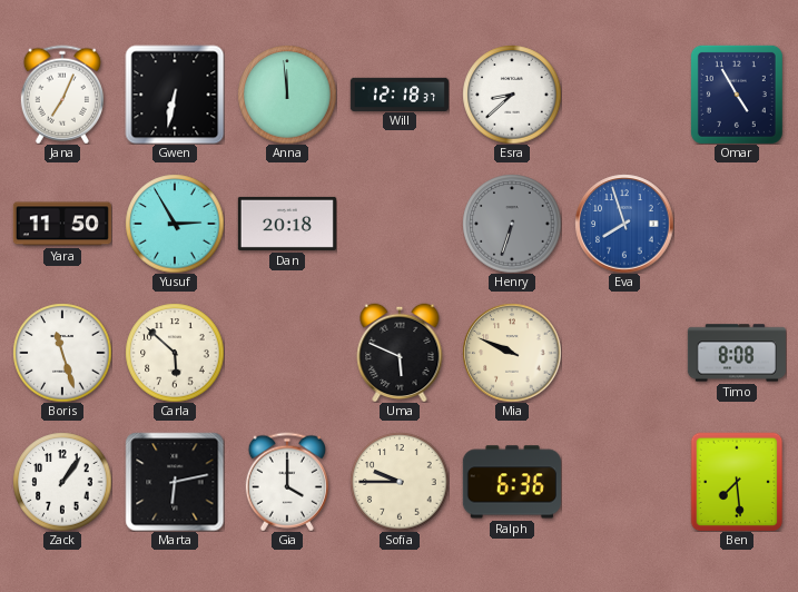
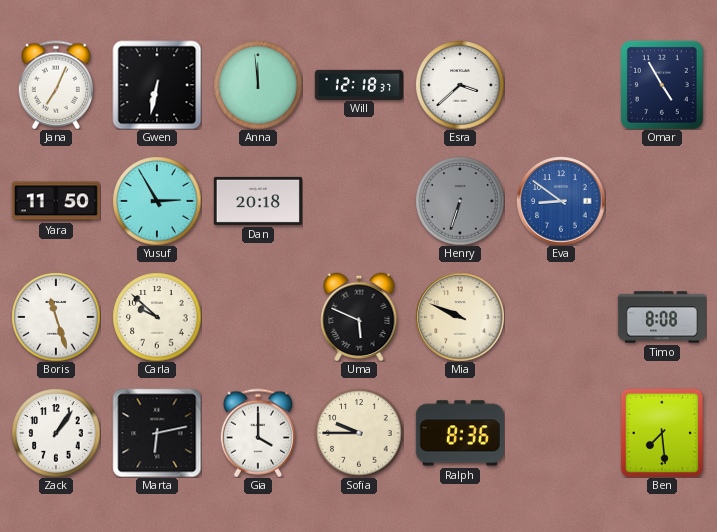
Esra: 8:38 -> 3:38
Eva: 7:57 -> 8:51
Carla: 5:52 -> 9:52
Ralph: 6:36 -> 8:36
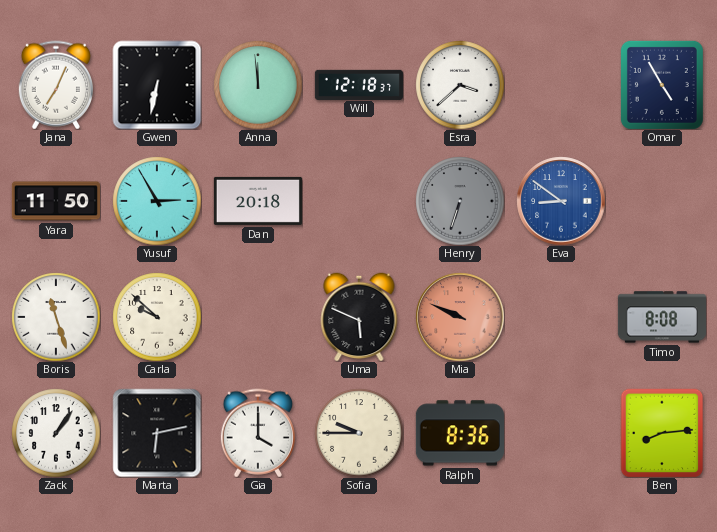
Mia dial: cream -> salmon
Ben: 7:29 -> 8:14
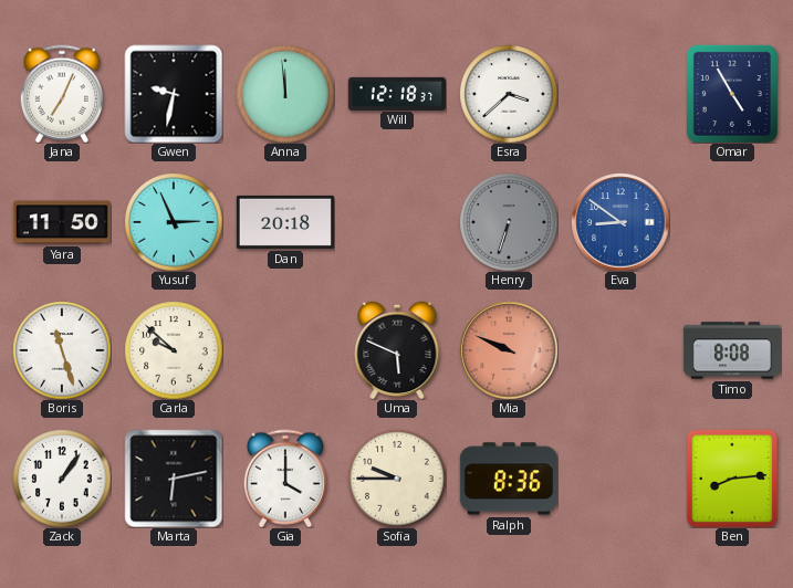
Gwen: 6:32 -> 9:32
Yusuf: 2:55 -> 2:56
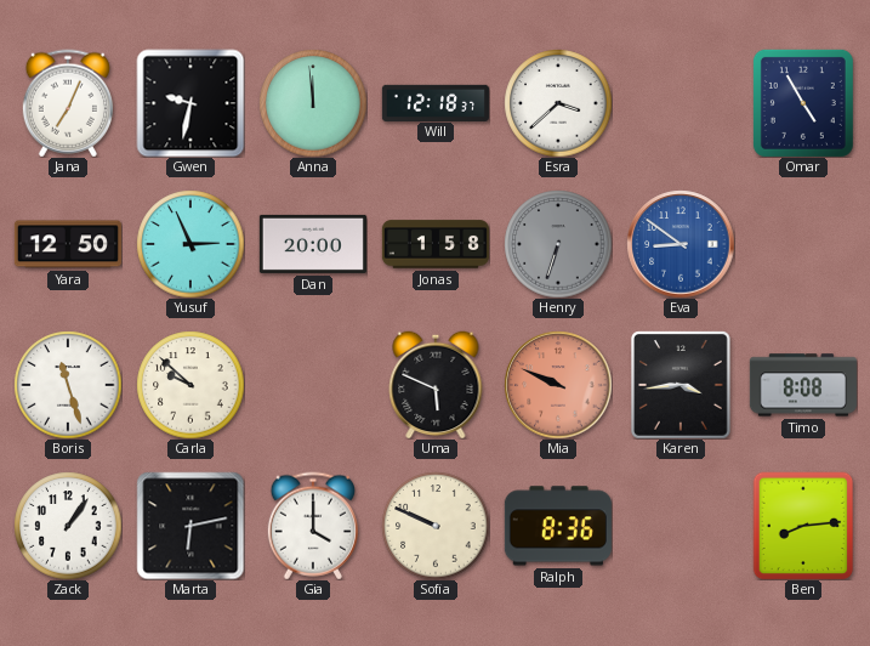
Yara: 11:50 -> 12:50
Dan: 20:18 -> 20:00
Jonas: none -> 1:58
Karen: none -> 3:44
Sofia: 9:45 -> 9:49
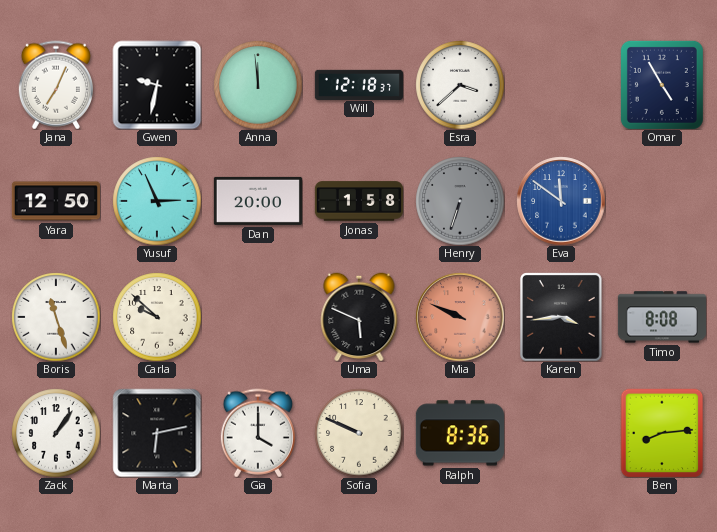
Eva: 8:51 -> 11:51
